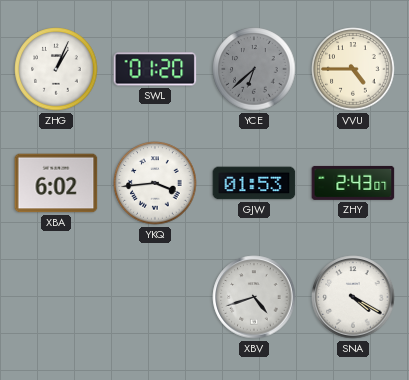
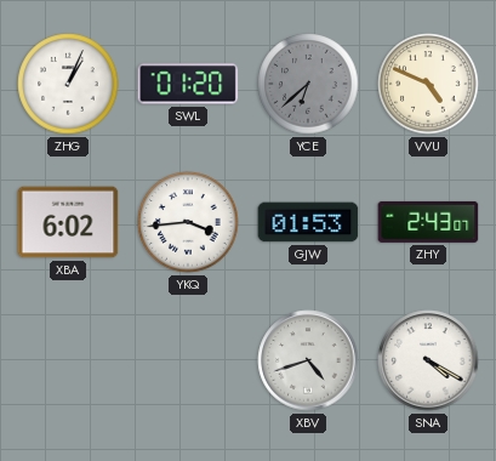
VVU: 4:45 -> 4:49
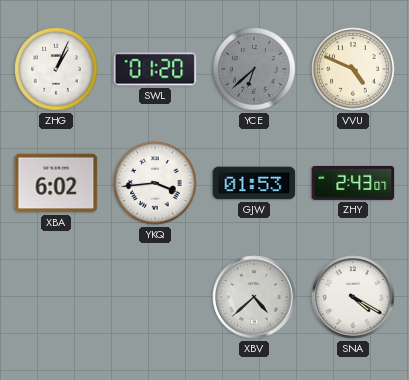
XBV: 4:42 -> 4:38
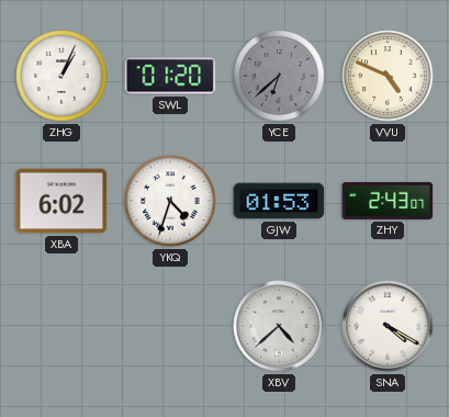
YKQ: 3:44 -> 4:33
